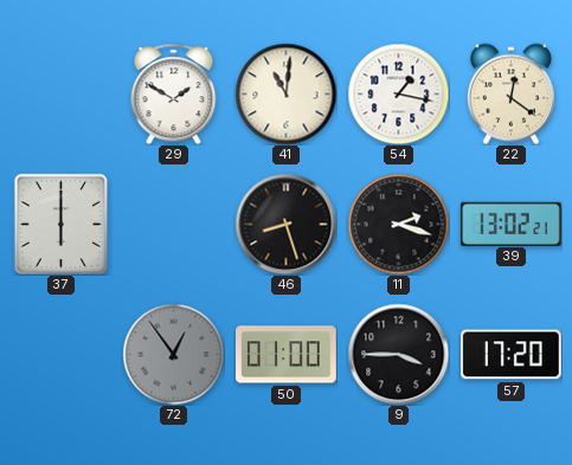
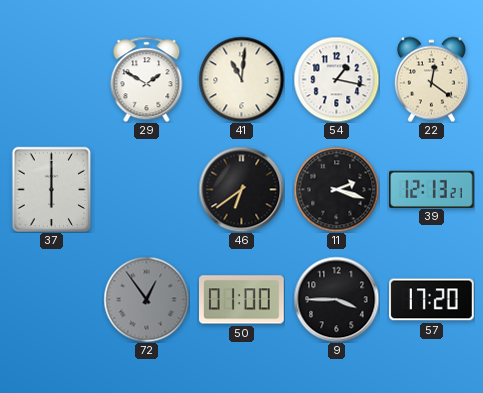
46: 8:27 -> 6:39
39: 13:02 -> 12:13
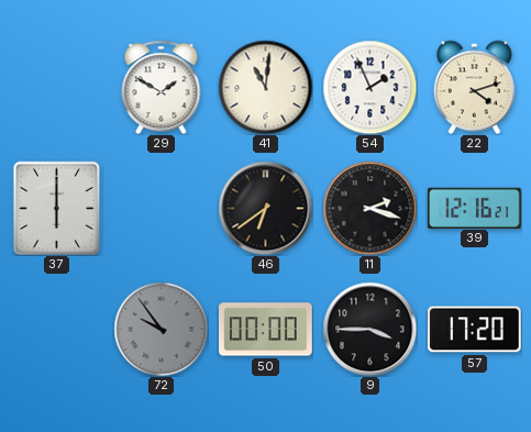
54: 1:17 -> 1:56
22: 12:21 -> 4:12
39: 12:13 -> 12:16
72: 12:54 -> 9:54
50: 01:00 -> 00:00
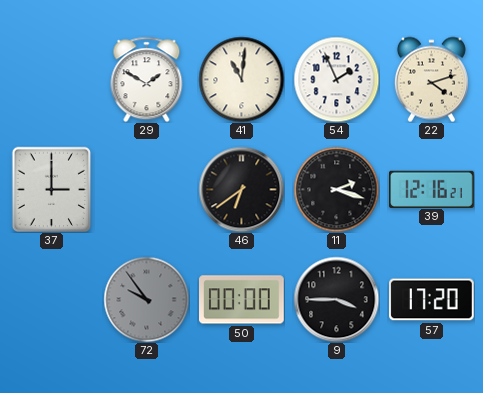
37: 6:00 -> 3:00
